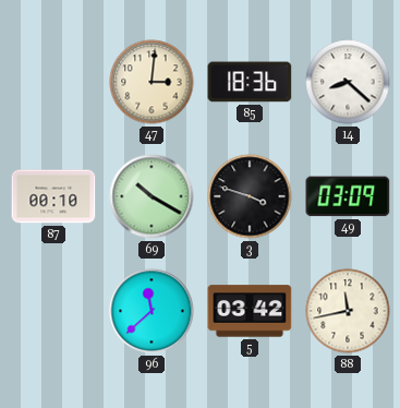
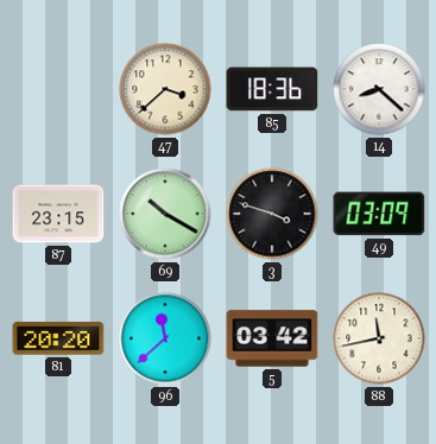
47: 3:01 -> 3:38
87: 00:10 -> 23:15
81: none -> 20:20
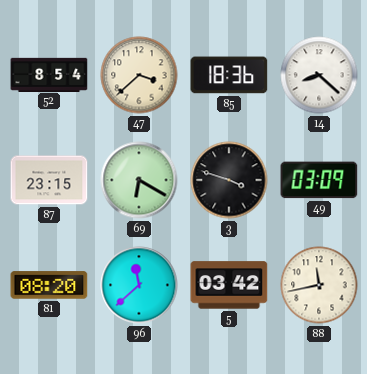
52: none -> 8:54
69: 10:20 -> 6:20
81: 20:20 -> 08:20
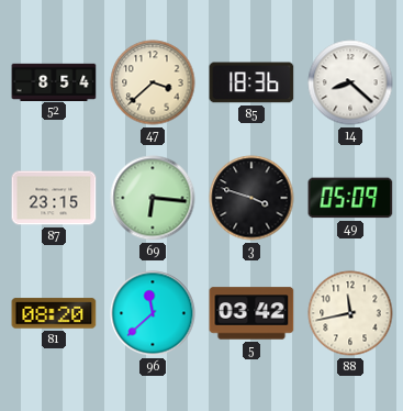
69: 6:20 -> 6:16
49: 03:09 -> 05:09
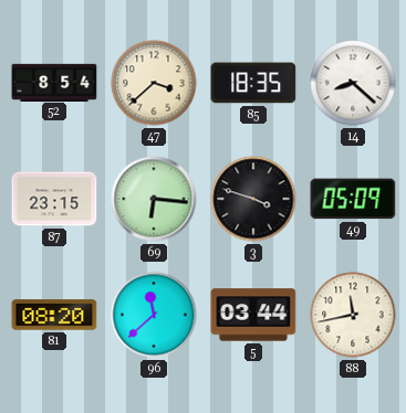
85: 18:36 -> 18:35
5: 03:42 -> 03:44
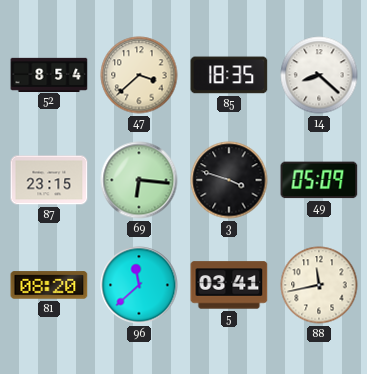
5: 03:44 -> 03:41
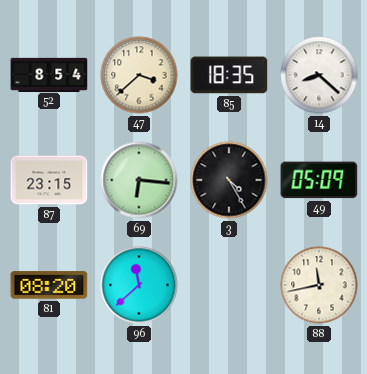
3: 3:48 -> 4:25
5: 03:41 -> none
